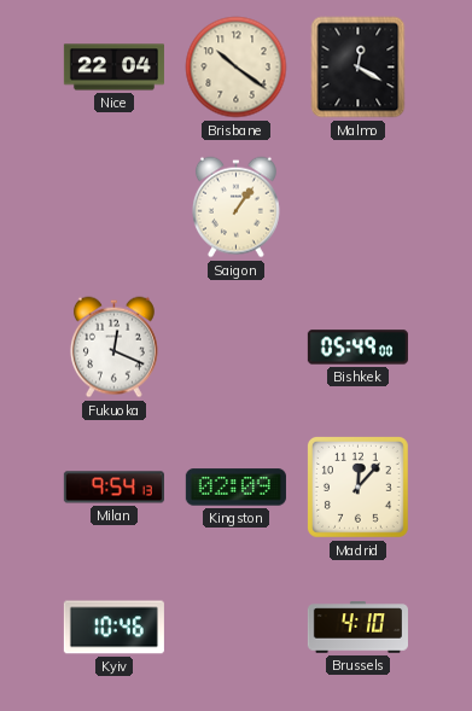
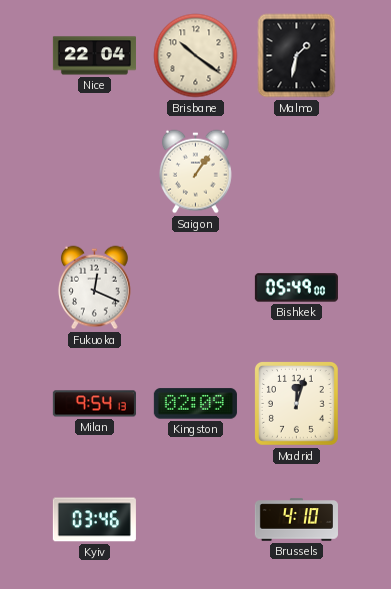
Malmo: 12:20 -> 1:32
Madrid: 12:07 -> 12:03
Kyiv: 10:46 -> 03:46
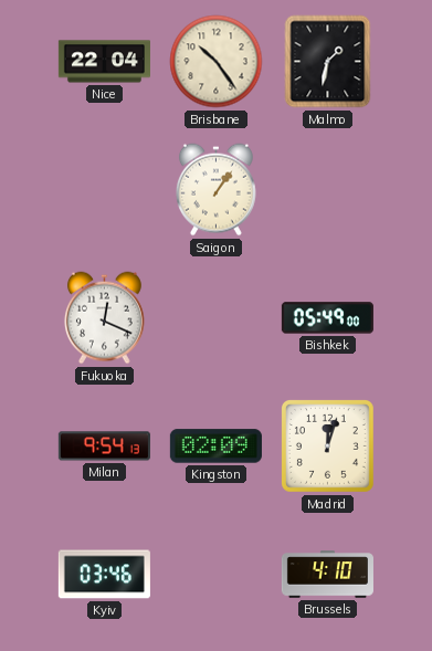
Brisbane: 10:21 -> 10:24
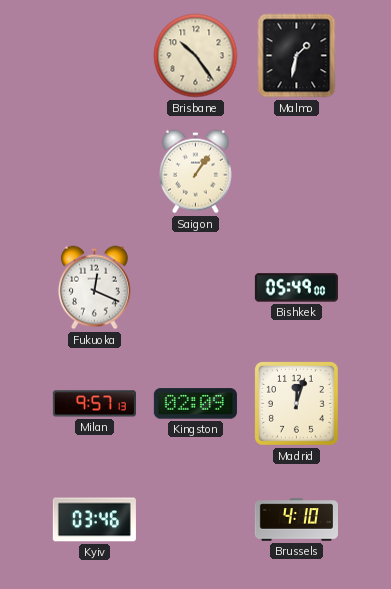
Nice: 22:04 -> none
Milan: 9:54 -> 9:57
